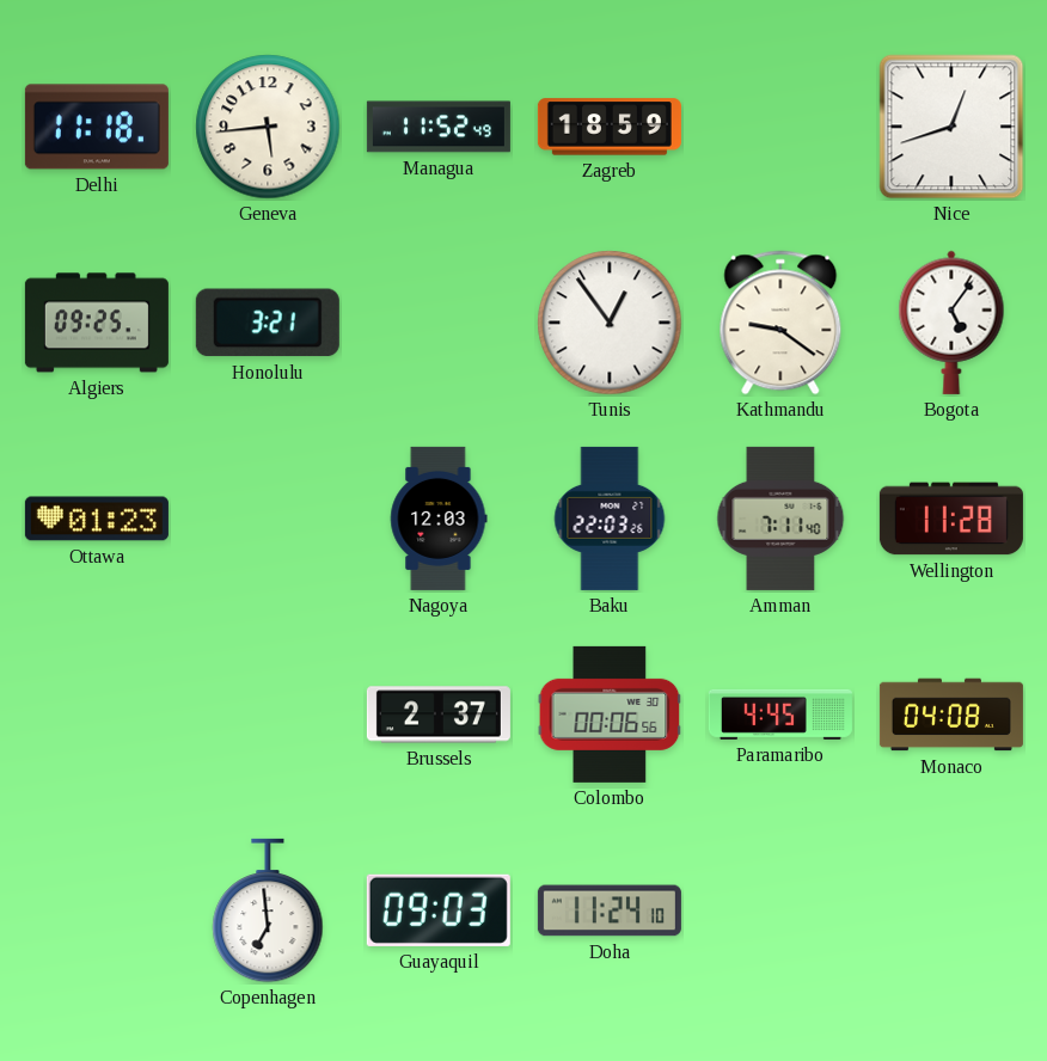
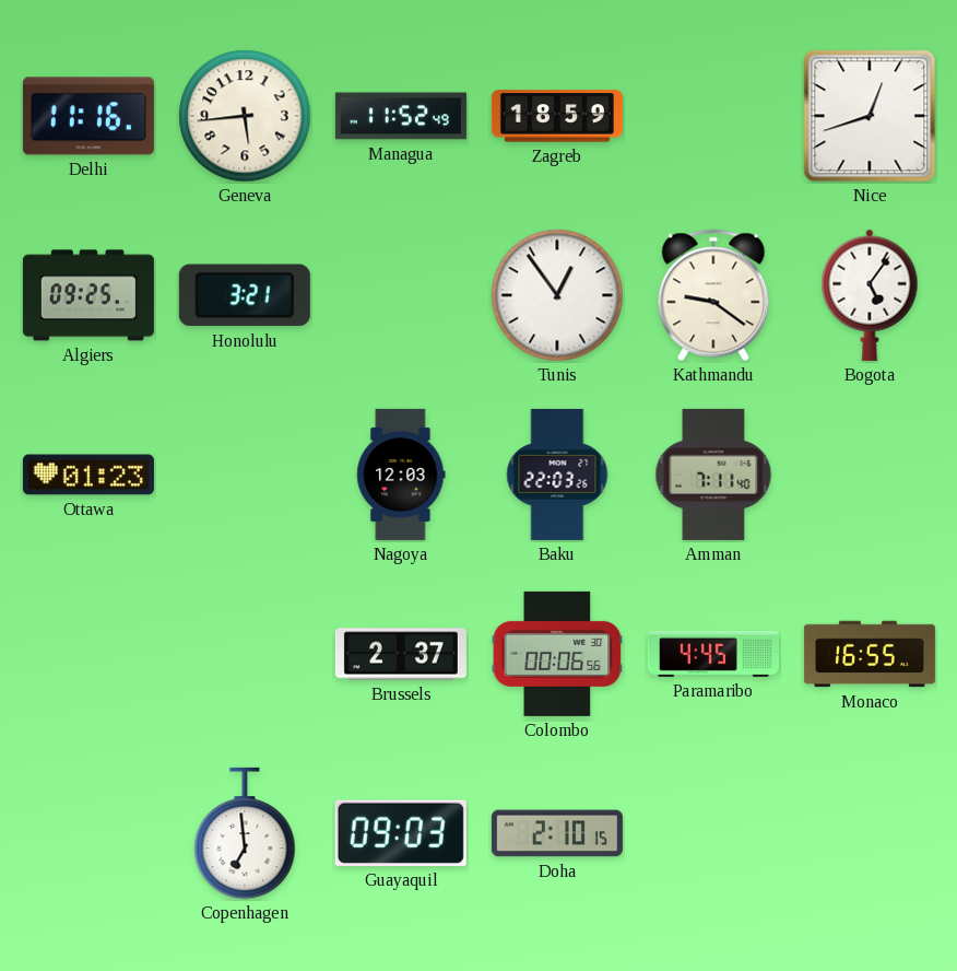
Delhi: 11:18 -> 11:16
Wellington: 11:28 -> none
Monaco: 04:08 -> 16:55
Doha: 11:24 -> 2:10
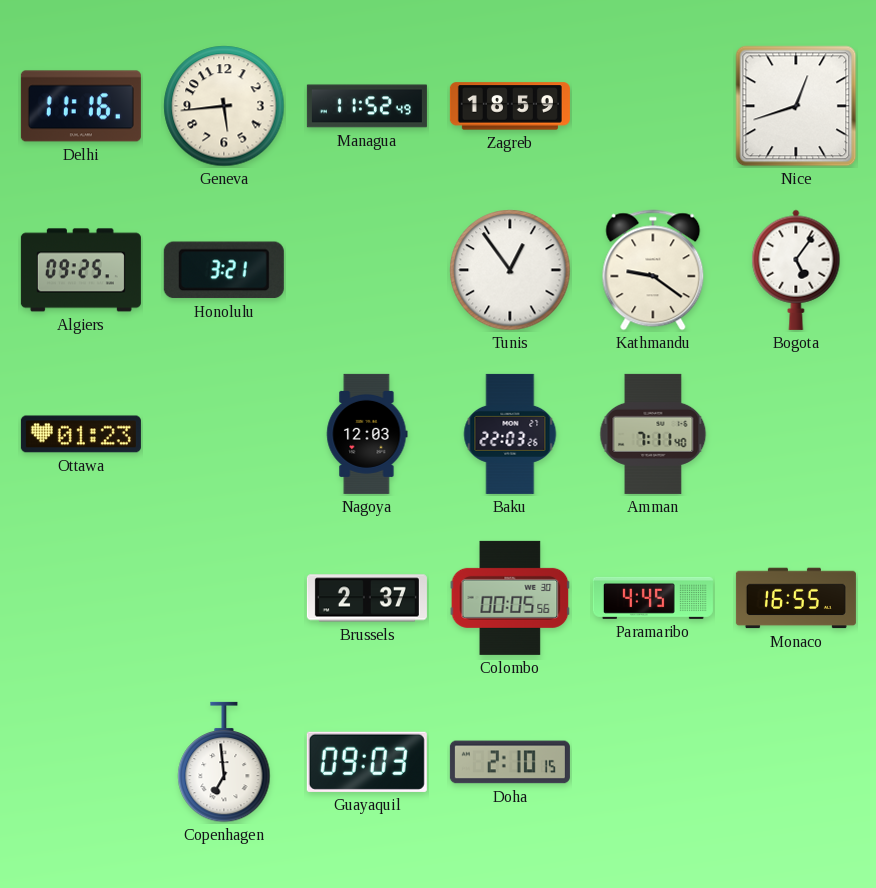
Colombo: 00:06 -> 00:05
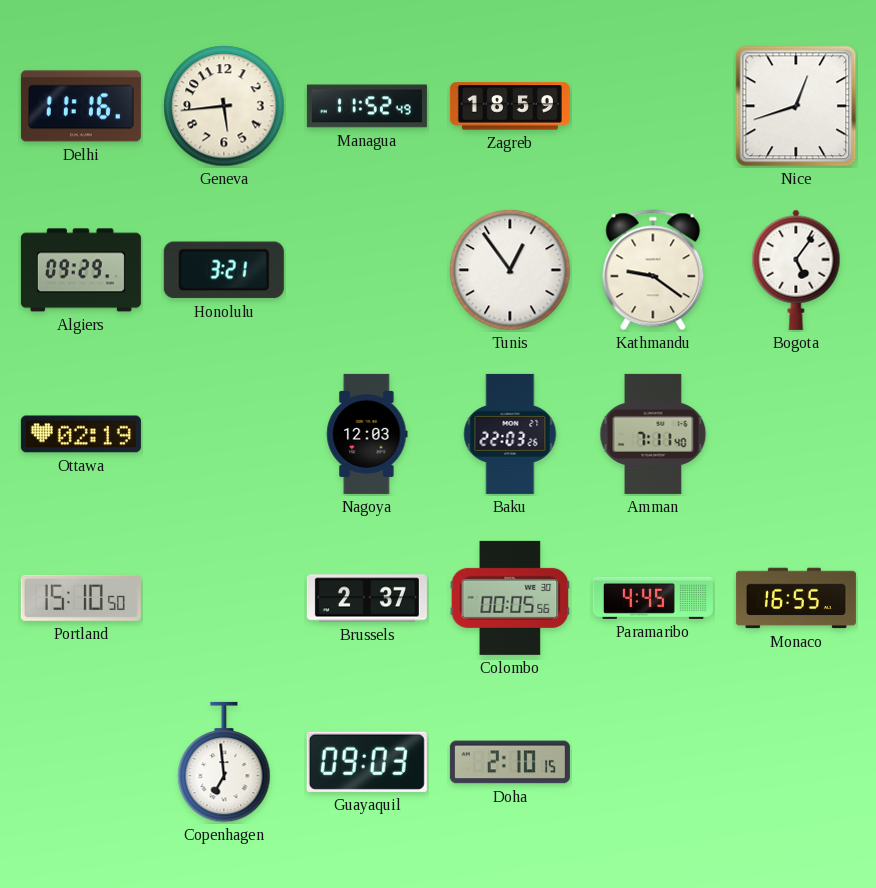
Algiers: 09:25 -> 09:29
Ottawa: 01:23 -> 02:19
Portland: none -> 15:10
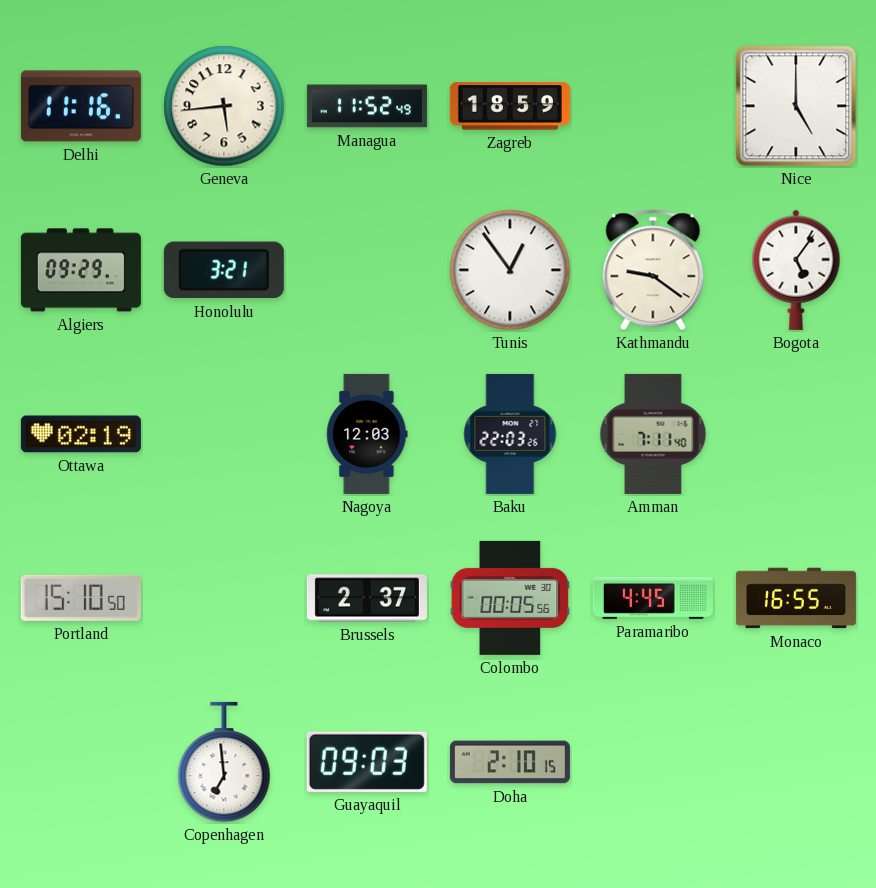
Nice: 12:42 -> 5:00
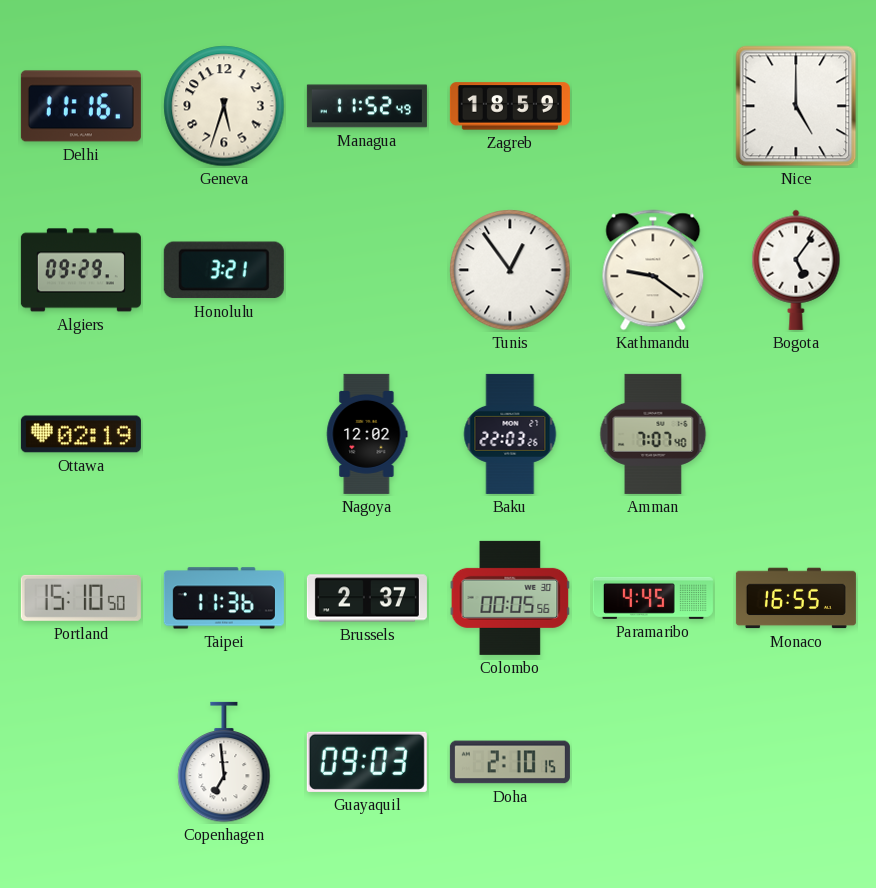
Geneva: 5:44 -> 5:33
Nagoya: 12:03 -> 12:02
Amman: 7:11 -> 7:07
Taipei: none -> 11:36
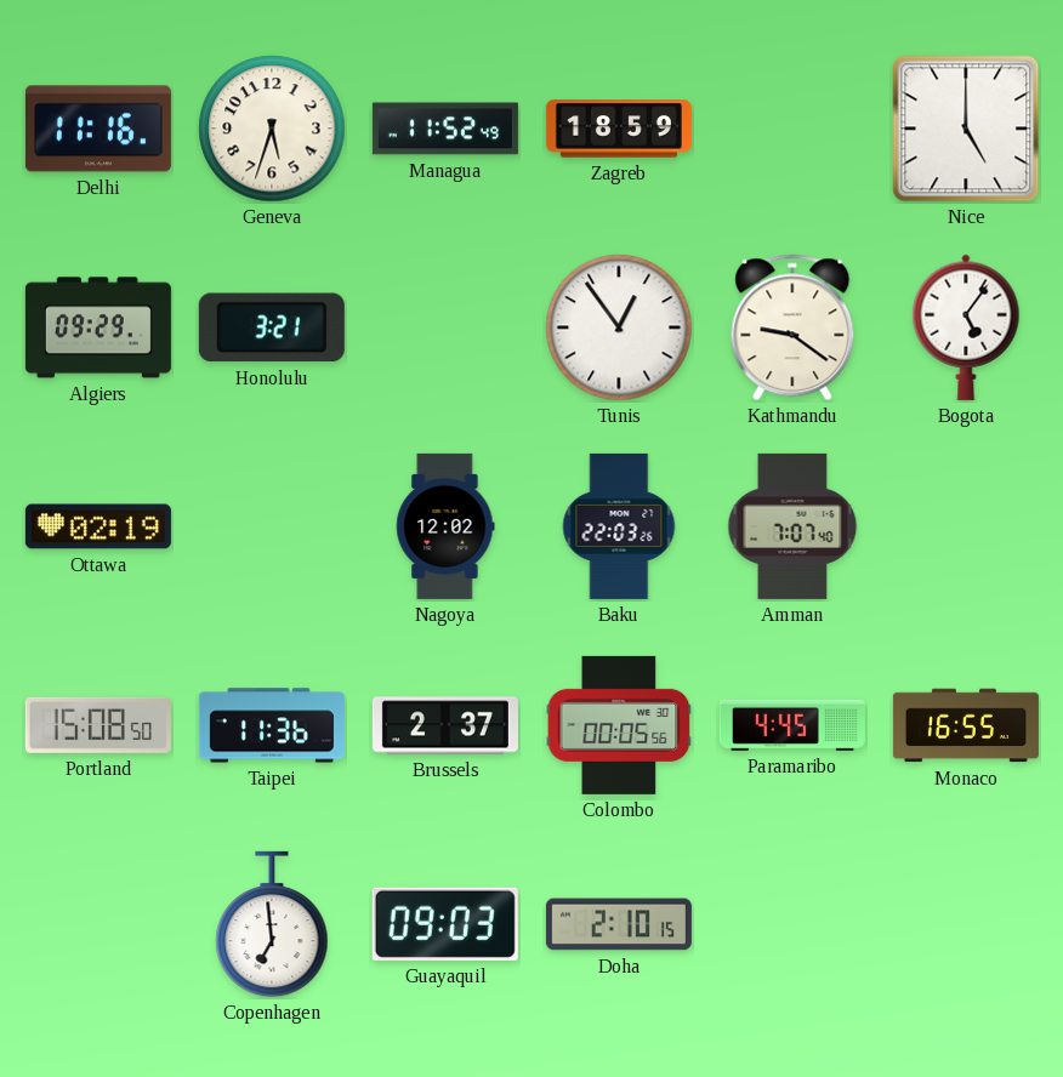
Portland: 15:10 -> 15:08
